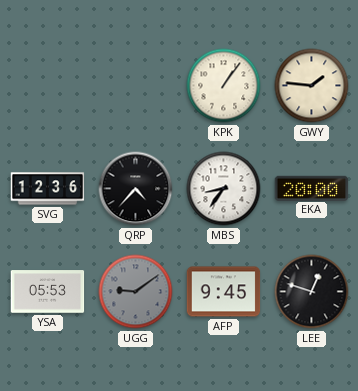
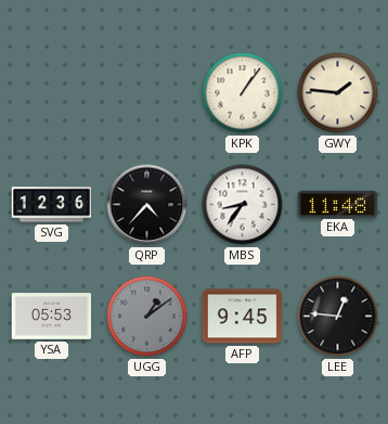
EKA: 20:00 -> 11:48
UGG: 9:09 -> 1:09
LEE: 12:48 -> 12:46
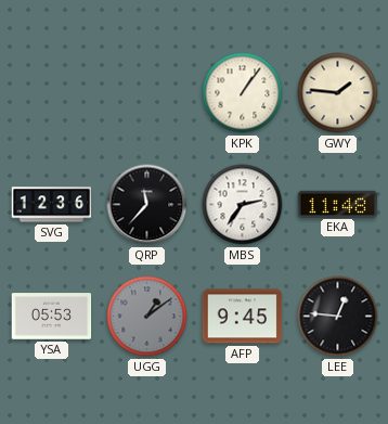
QRP: 4:37 -> 11:37
MBS: 8:36 -> 2:36
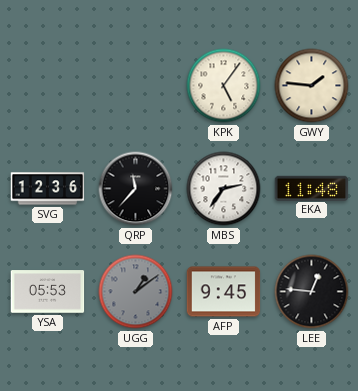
KPK: 1:06 -> 5:06
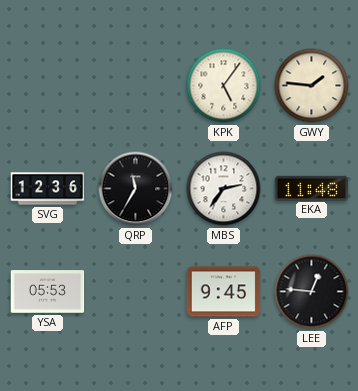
QRP: 11:37 -> 11:35
UGG: 1:09 -> none
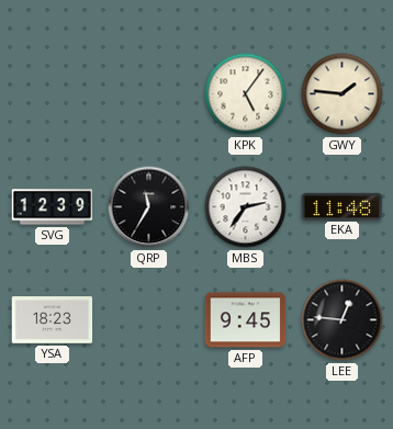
SVG: 12:36 -> 12:39
YSA: 05:53 -> 18:23
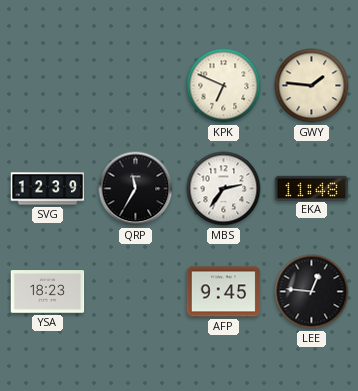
KPK: 5:06 -> 6:49
